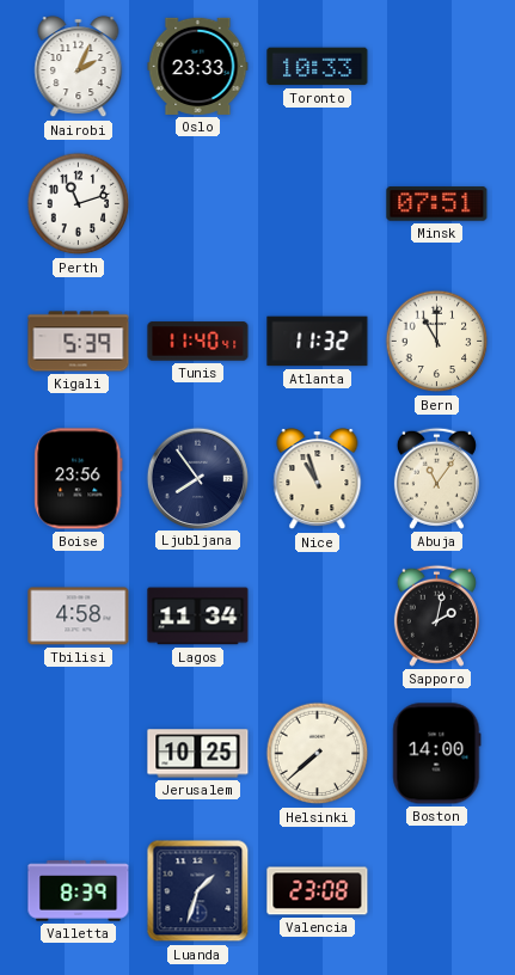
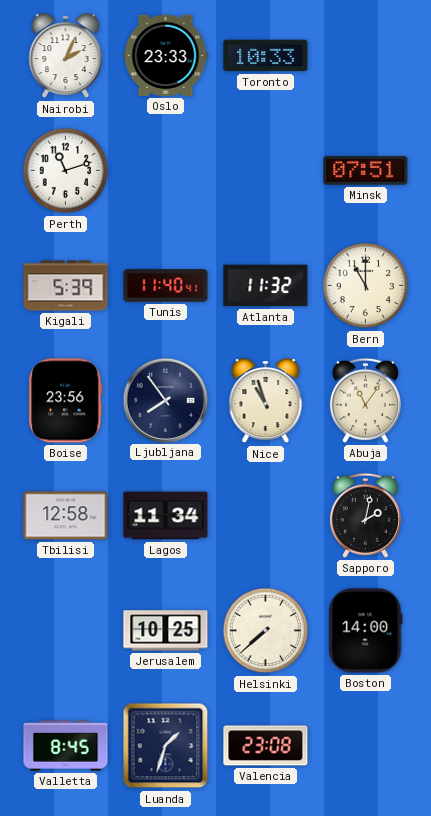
Tbilisi: 4:58 -> 12:58
Valletta: 8:39 -> 8:45
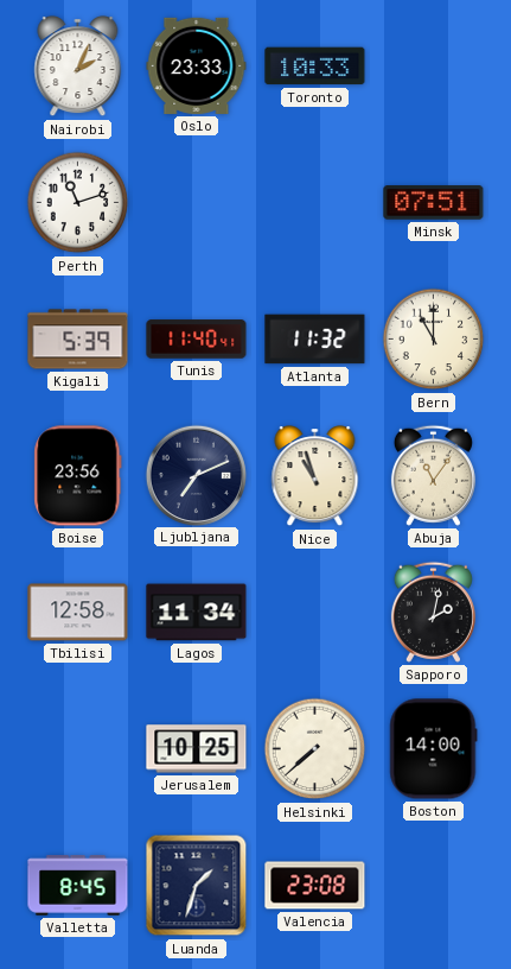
Ljubljana: 7:54 -> 7:11
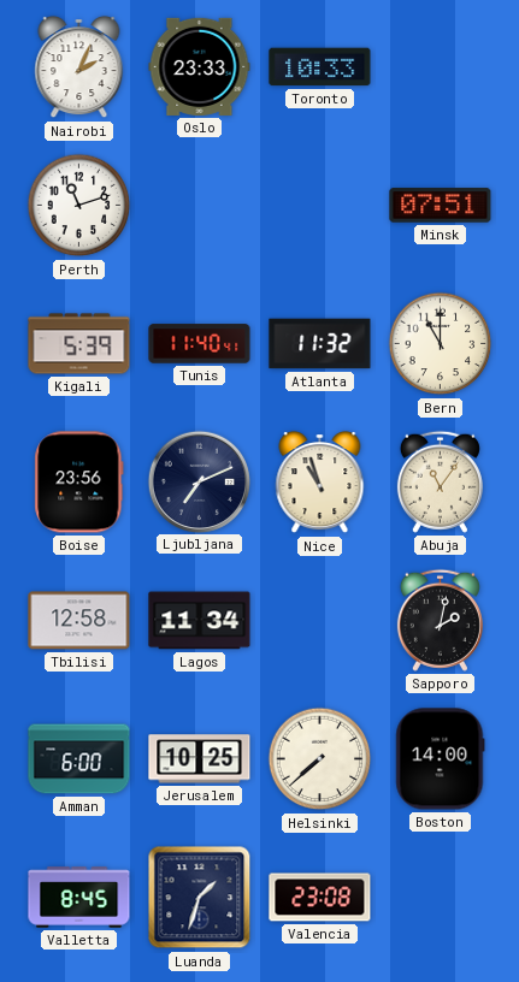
Amman: none -> 6:00
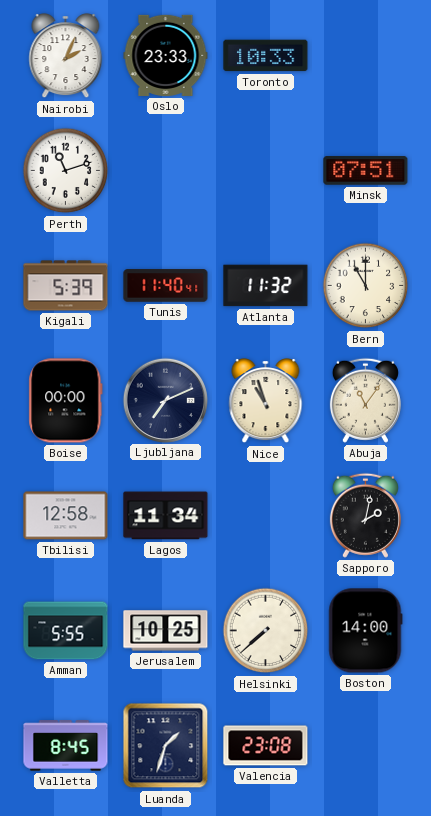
Boise: 23:56 -> 00:00
Amman: 6:00 -> 5:55
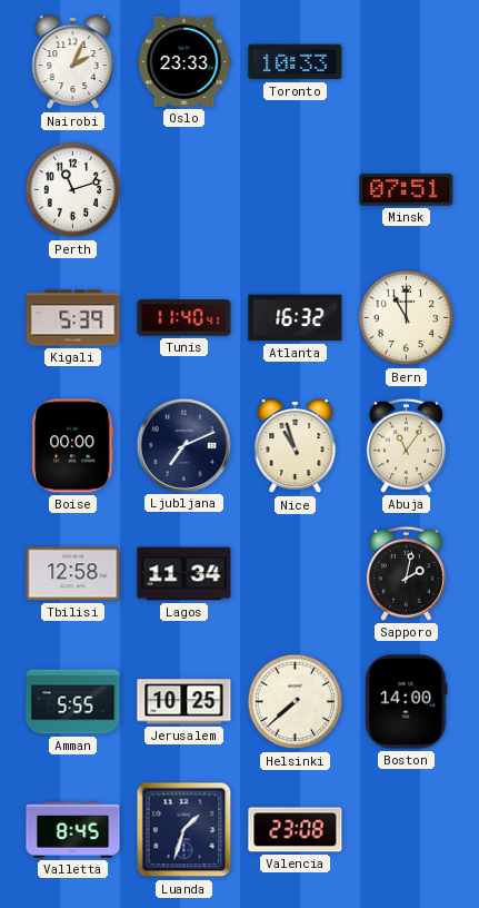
Atlanta: 11:32 -> 16:32
